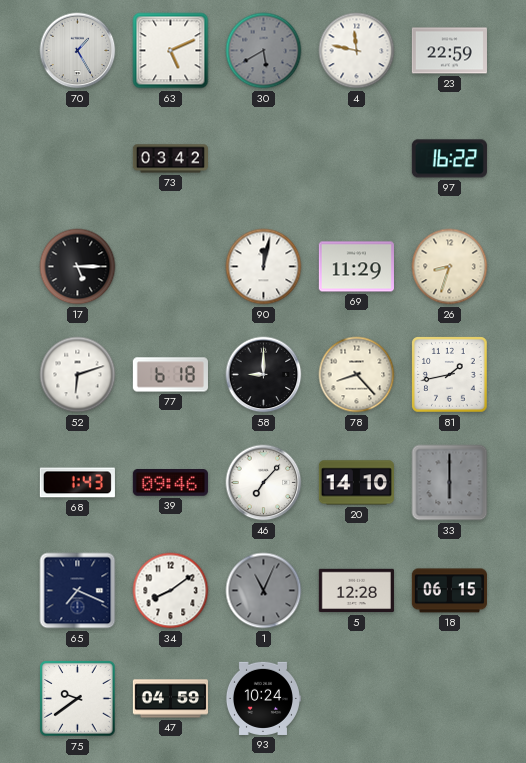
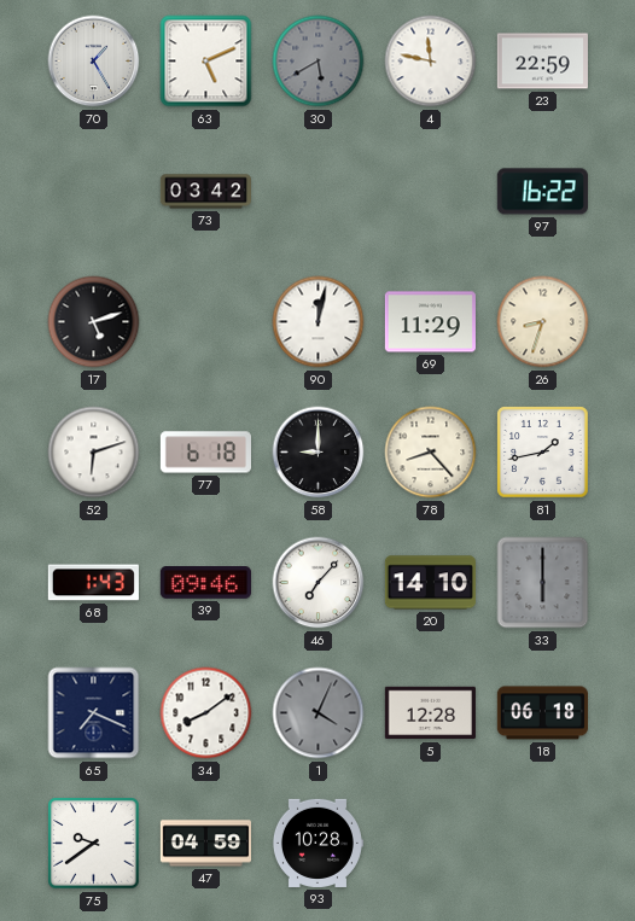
17: 5:15 -> 5:12
1: 11:04 -> 4:04
18: 06:15 -> 06:18
93: 10:24 -> 10:28
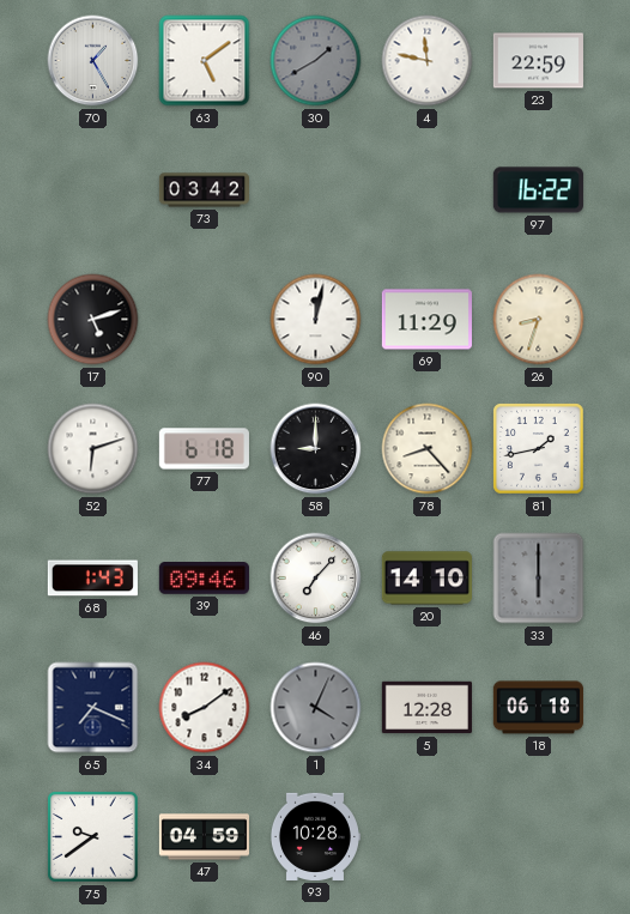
63: 5:11 -> 5:09
30: 5:40 -> 1:40
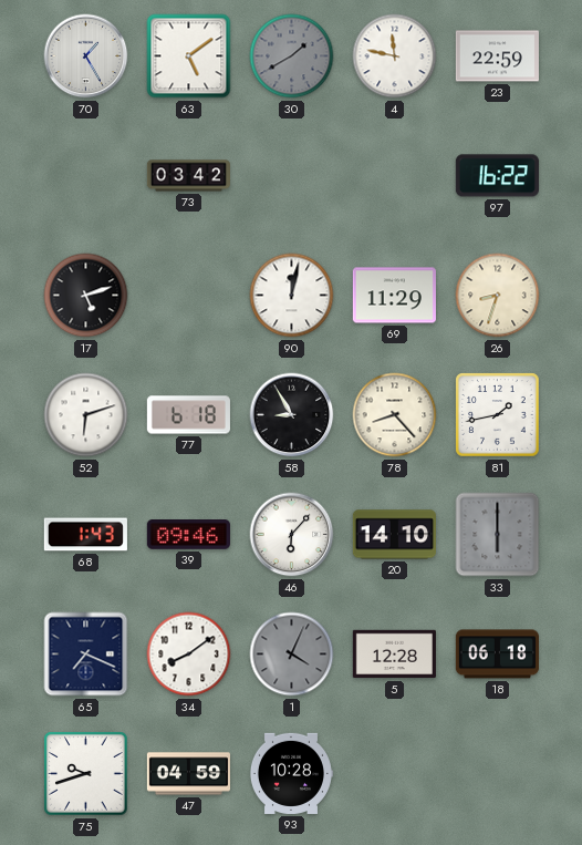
58: 9:00 -> 8:55
46: 7:07 -> 6:07
75: 9:39 -> 9:42
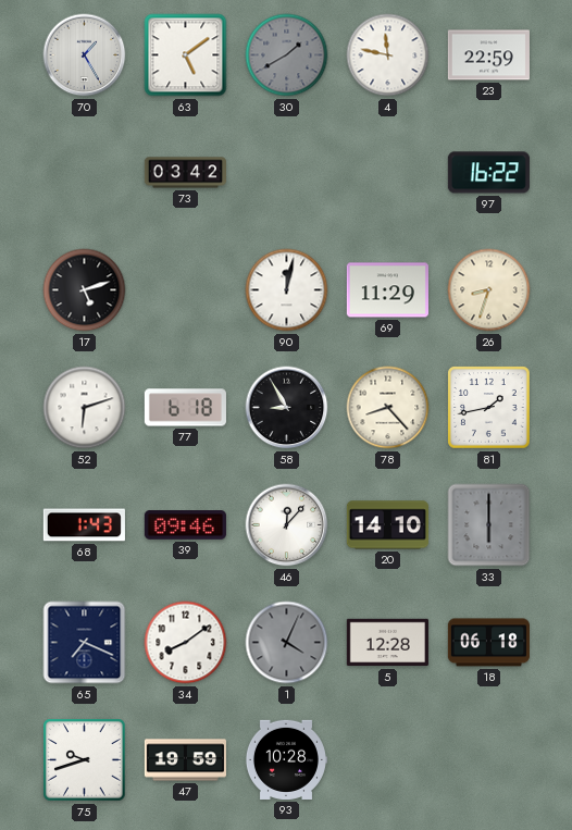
46: 6:07 -> 12:07
47: 04:59 -> 19:59
